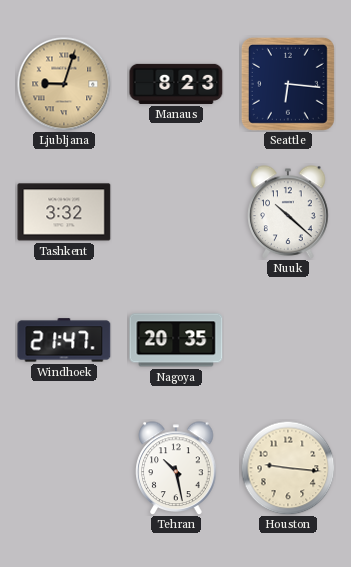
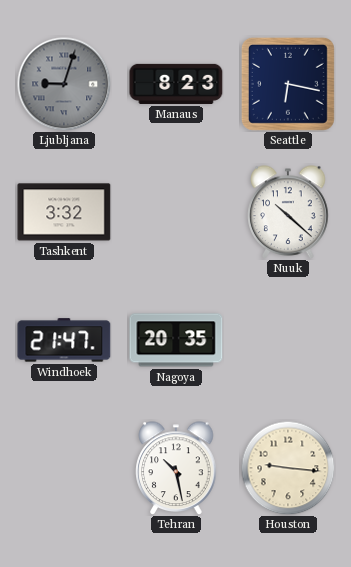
Ljubljana dial: champagne -> grey
Seattle: 6:16 -> 6:17
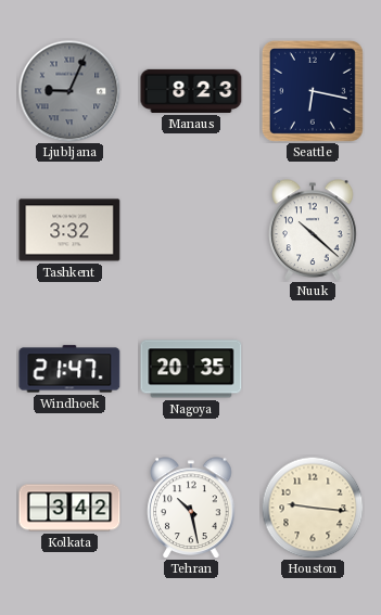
Ljubljana: 9:03 -> 9:04
Kolkata: none -> 3:42
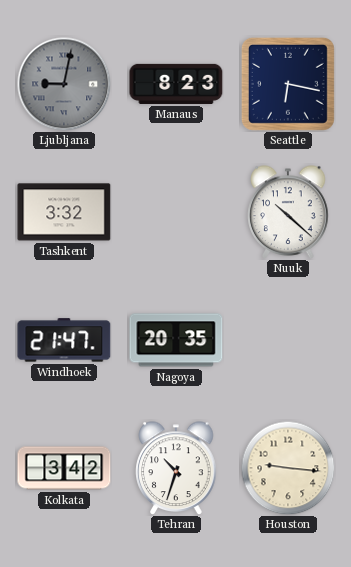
Ljubljana: 9:04 -> 9:02
Tehran: 10:28 -> 10:33
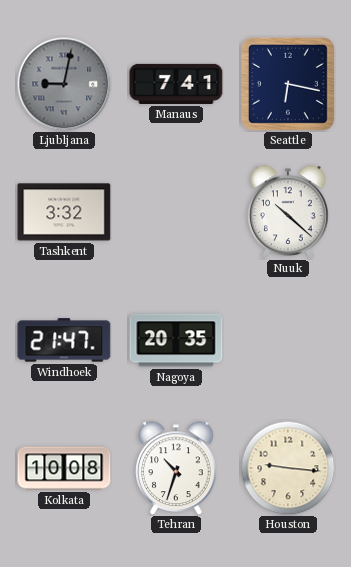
Manaus: 8:23 -> 7:41
Kolkata: 3:42 -> 10:08
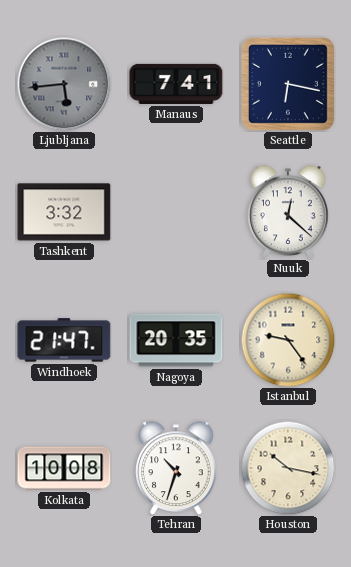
Ljubljana: 9:02 -> 5:44
Nuuk: 10:22 -> 12:22
Istanbul: none -> 9:24
Houston: 9:16 -> 10:17
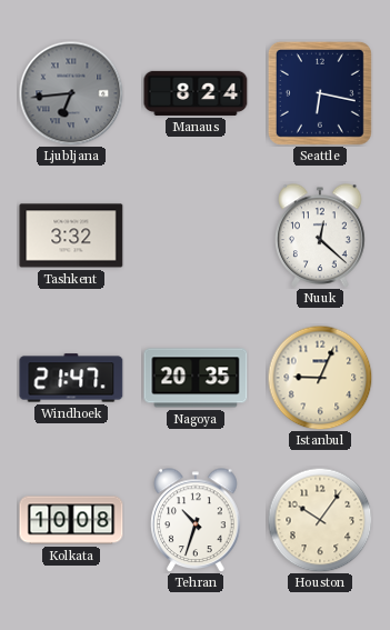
Ljubljana: 5:44 -> 6:44
Manaus: 7:41 -> 8:24
Istanbul: 9:24 -> 9:04
Houston: 10:17 -> 10:06
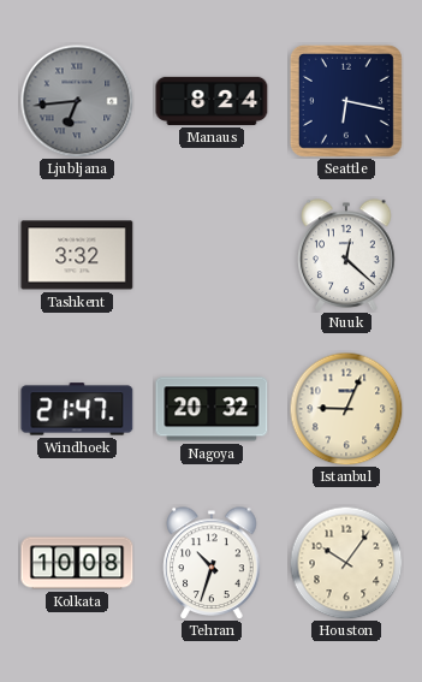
Nagoya: 20:35 -> 20:32
